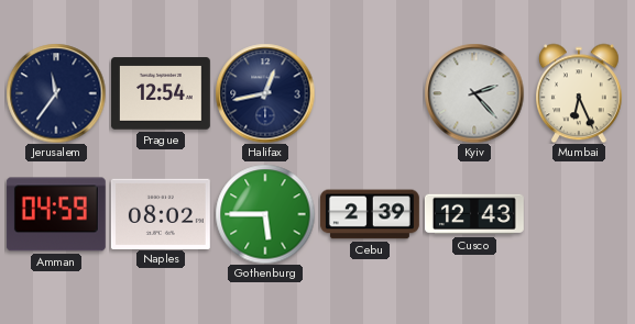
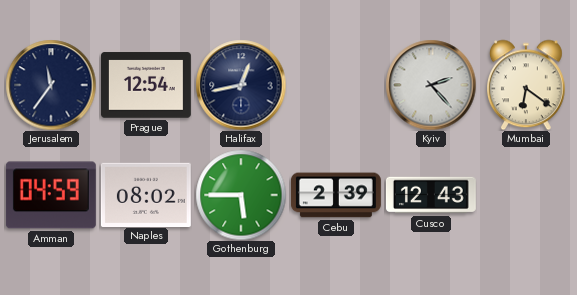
Mumbai: 6:26 -> 6:21
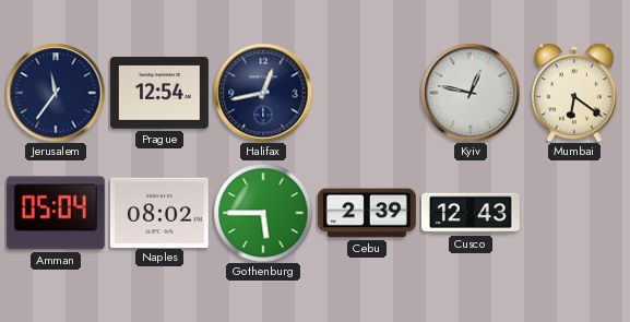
Kyiv: 2:23 -> 12:47
Amman: 04:59 -> 05:04
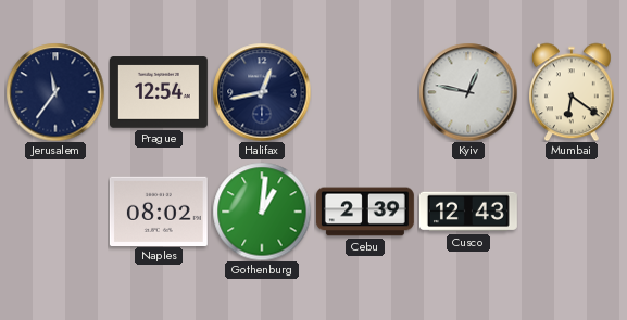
Amman: 05:04 -> none
Gothenburg: 5:45 -> 1:01
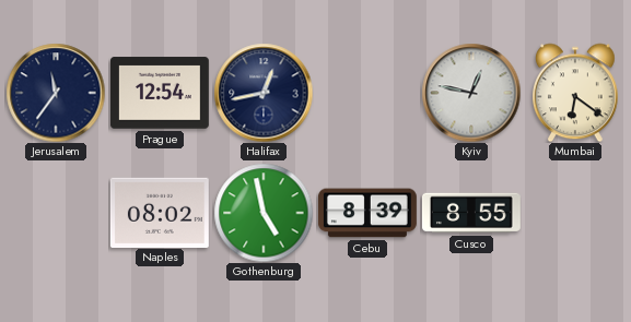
Gothenburg: 1:01 -> 4:58
Cebu: 2:39 -> 8:39
Cusco: 12:43 -> 8:55
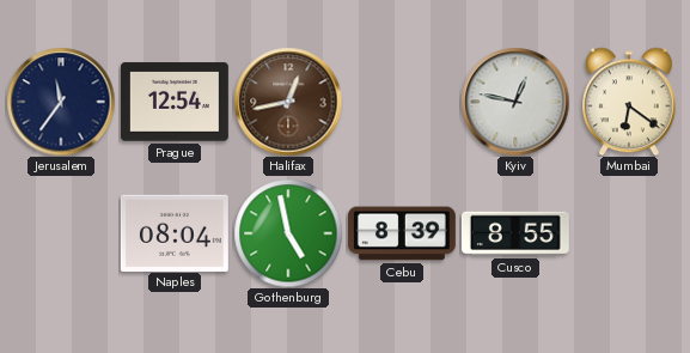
Halifax dial: navy -> brown
Naples: 08:02 -> 08:04
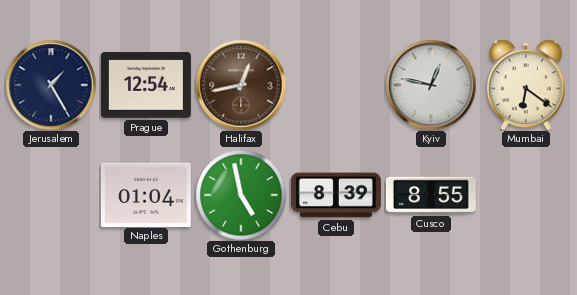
Jerusalem: 11:36 -> 1:25
Naples: 08:04 -> 01:04
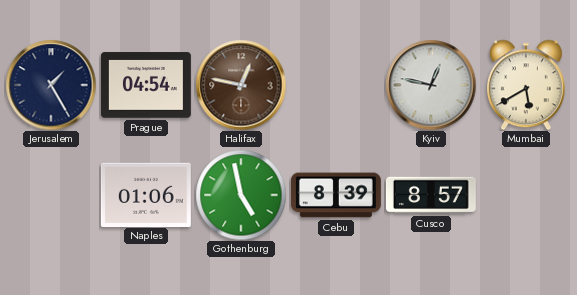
Prague: 12:54 -> 04:54
Halifax: 12:43 -> 12:47
Mumbai: 6:21 -> 5:40
Naples: 01:04 -> 01:06
Cusco: 8:55 -> 8:57
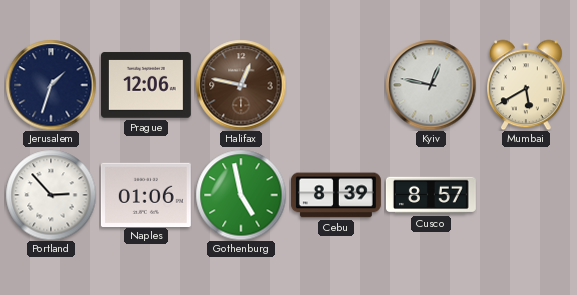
Jerusalem: 1:25 -> 1:33
Prague: 04:54 -> 12:06
Portland: none -> 2:53
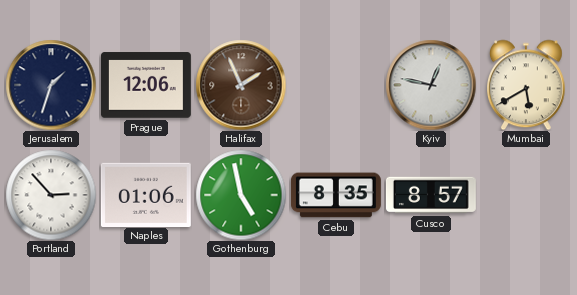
Halifax: 12:47 -> 1:56
Cebu: 8:39 -> 8:35
